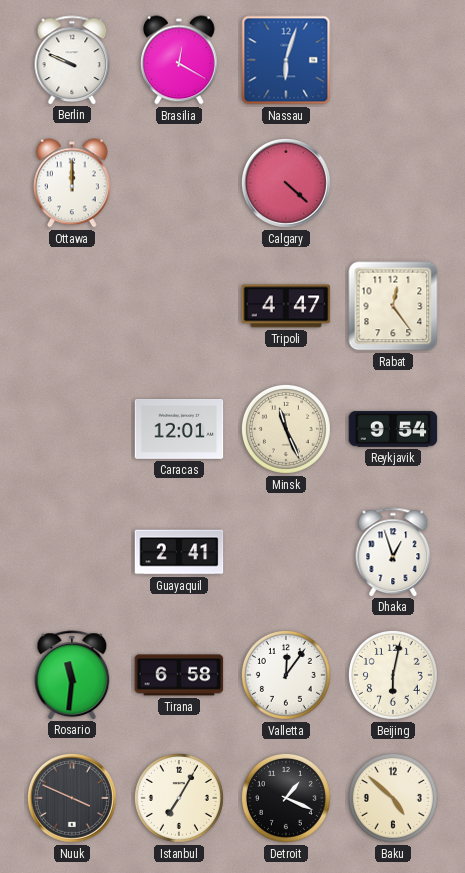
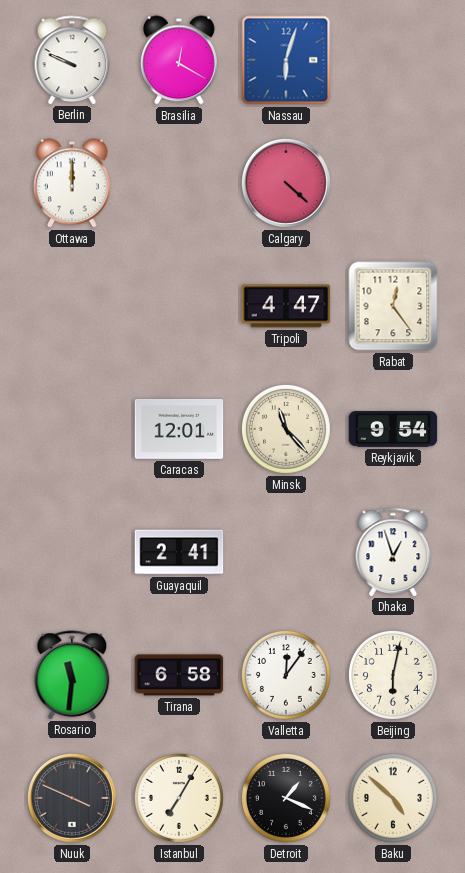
Minsk: 11:26 -> 11:23
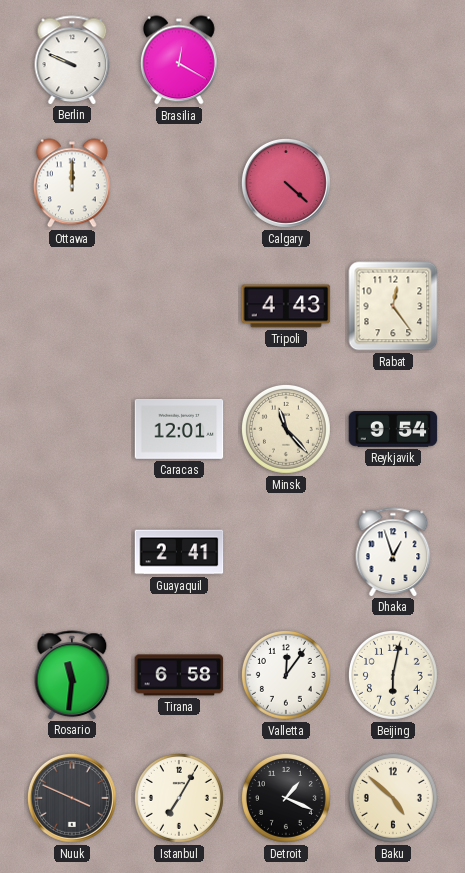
Nassau: 6:03 -> none
Tripoli: 4:47 -> 4:43
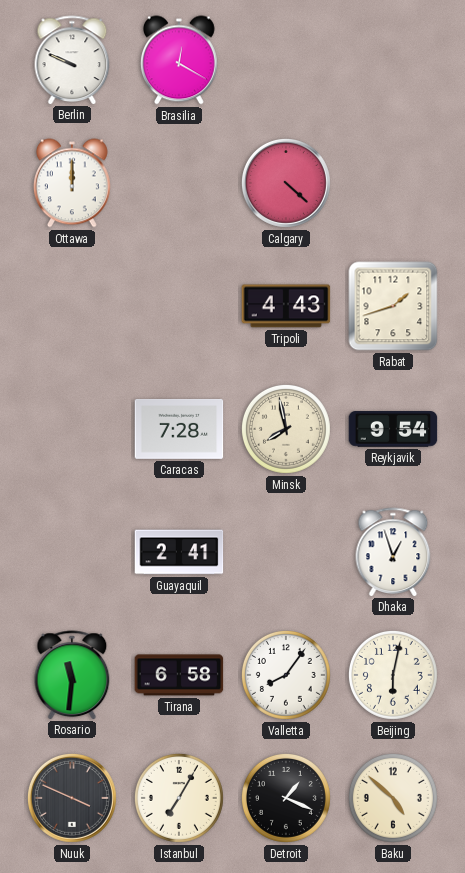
Rabat: 12:24 -> 1:42
Caracas: 12:01 -> 7:28
Minsk: 11:23 -> 7:58
Valletta: 12:06 -> 8:06
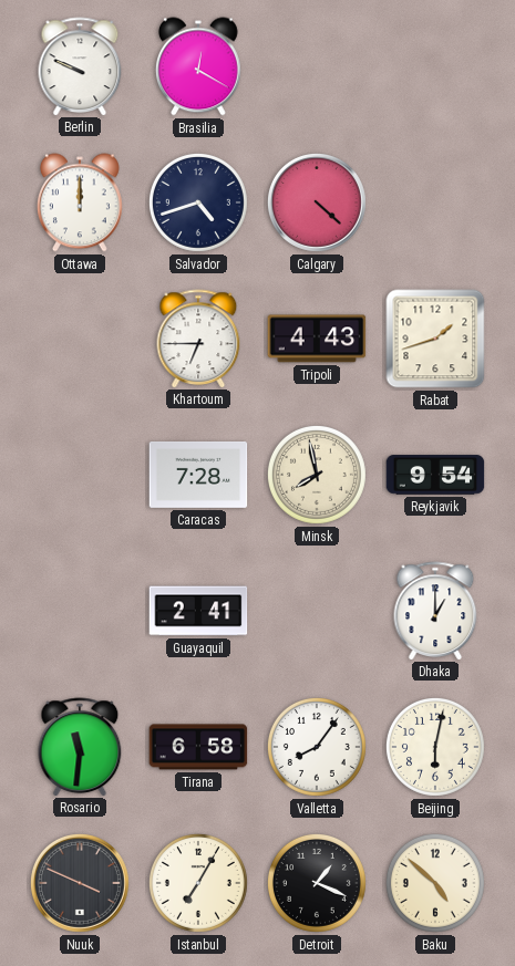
Salvador: none -> 4:42
Khartoum: none -> 6:45
Dhaka: 12:57 -> 1:00
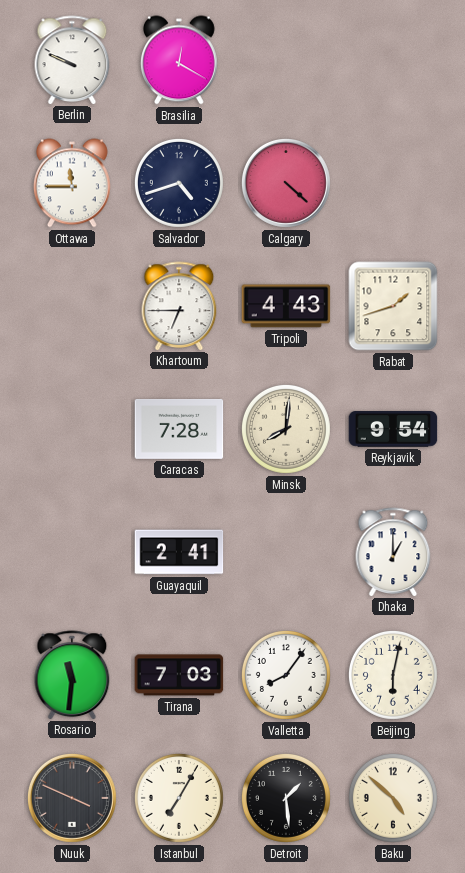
Ottawa: 12:00 -> 11:45
Minsk: 7:58 -> 8:01
Tirana: 6:58 -> 7:03
Detroit: 1:19 -> 1:29
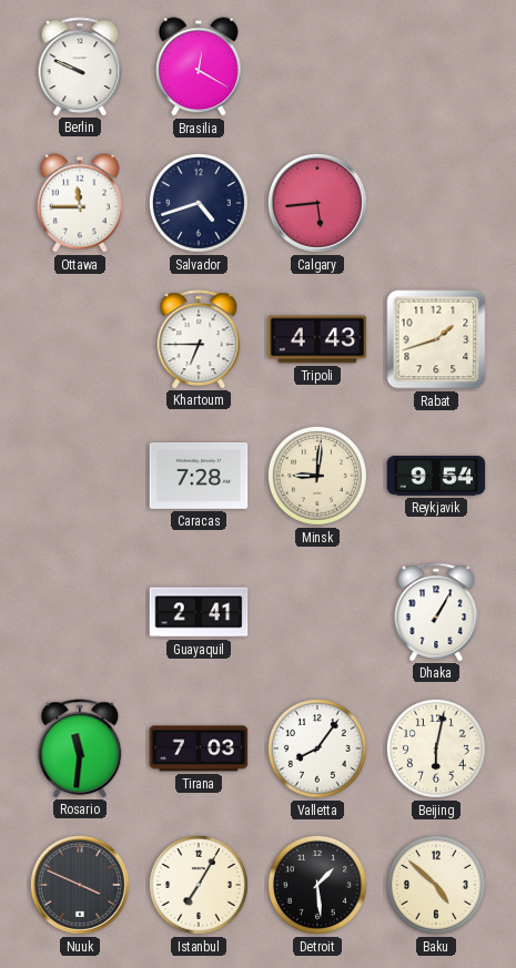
Calgary: 4:22 -> 5:44
Minsk: 8:01 -> 9:01
Dhaka: 1:00 -> 1:05
